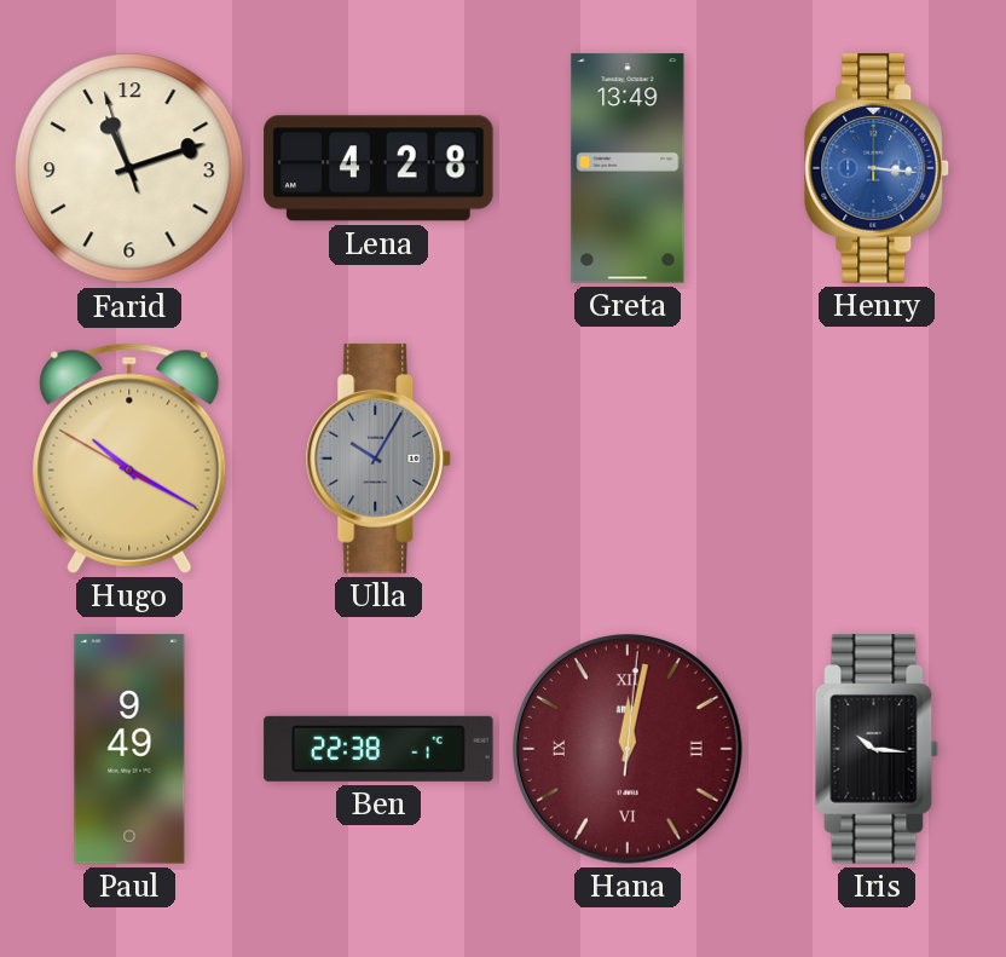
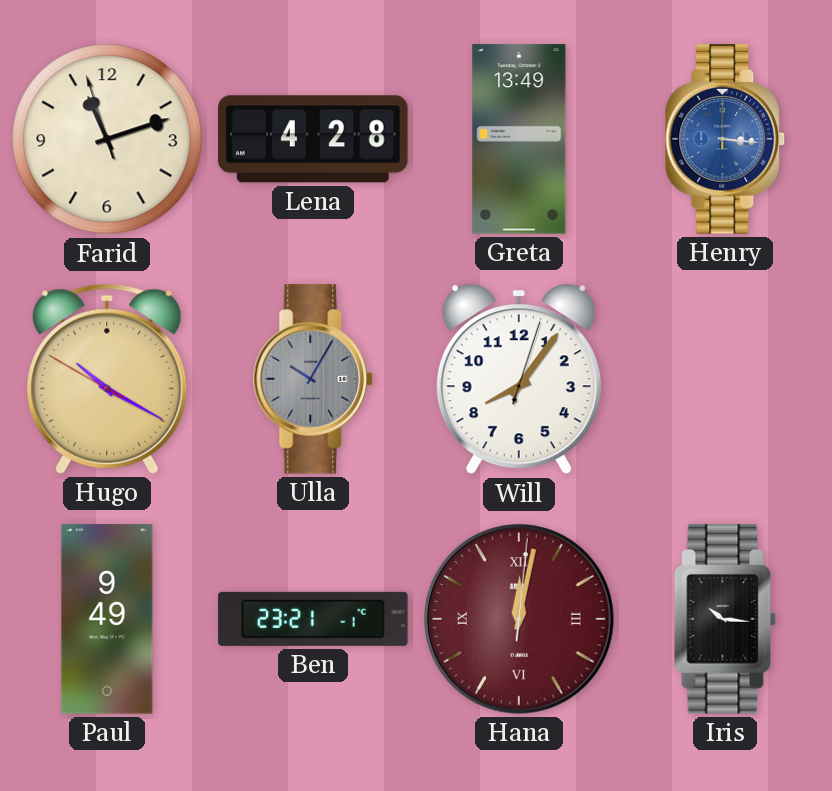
Will: none -> 8:06
Ben: 22:38 -> 23:21
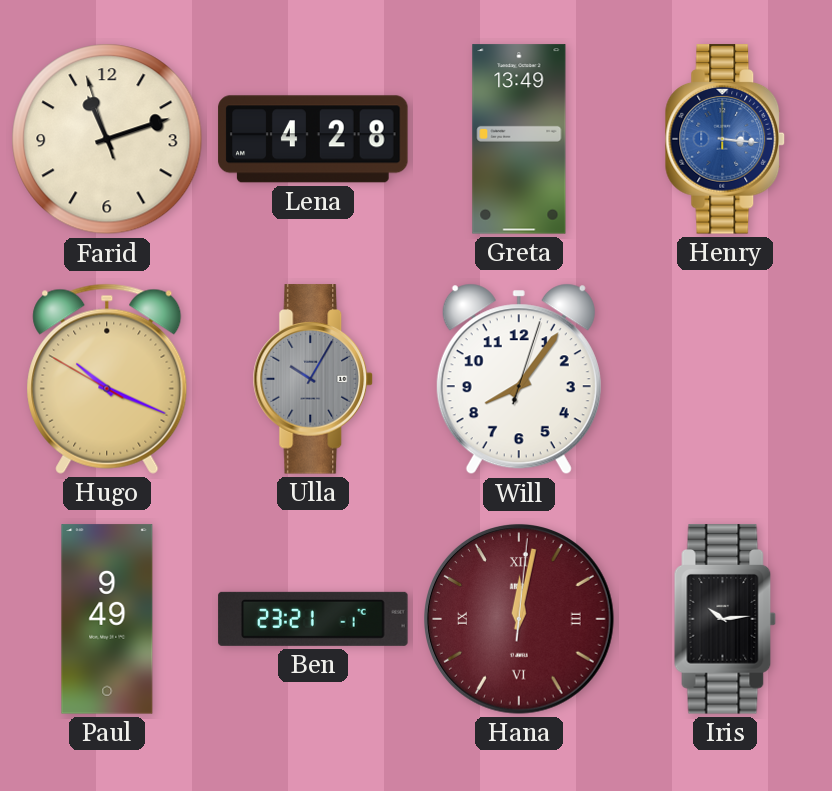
Hugo: 10:19 -> 10:18
Iris: 10:16 -> 10:14
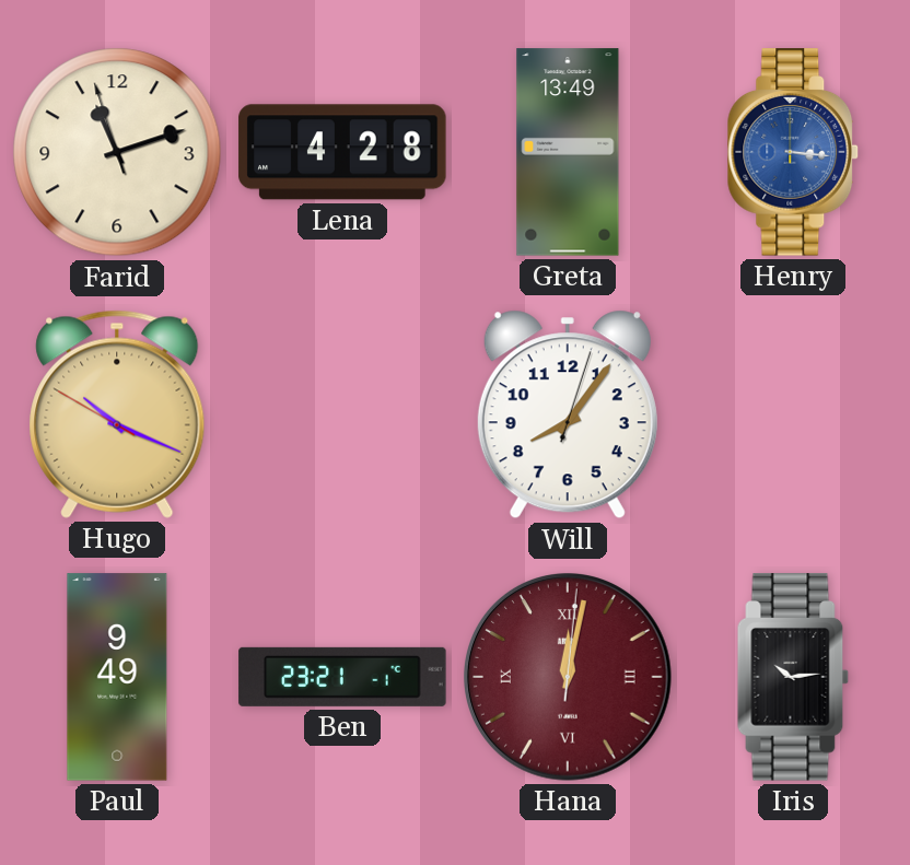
Ulla: 10:05 -> none
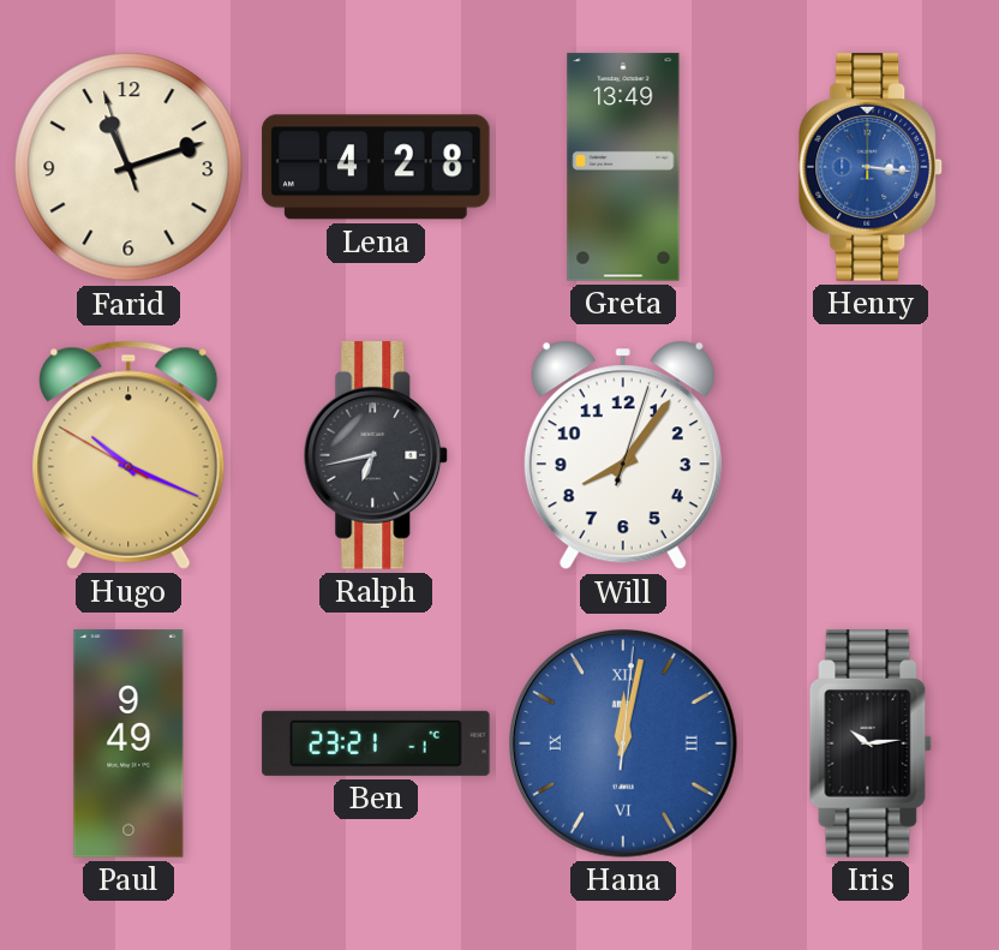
Ralph: none -> 6:43
Hana dial: burgundy -> blue
